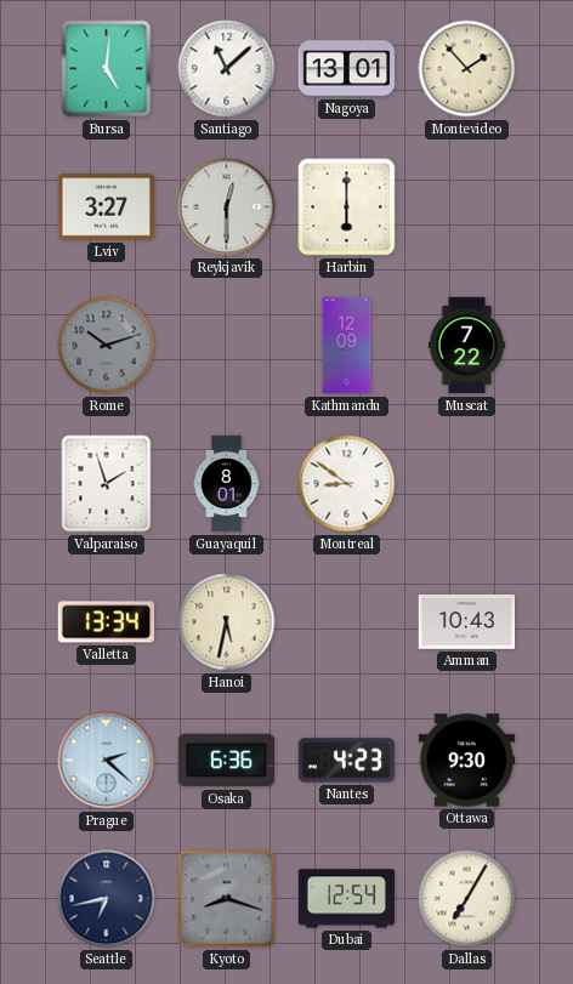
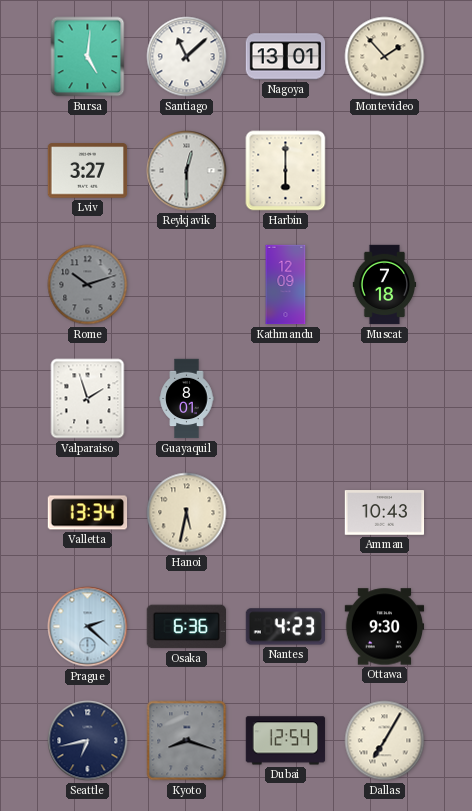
Muscat: 7:22 -> 7:18
Montreal: 8:51 -> none
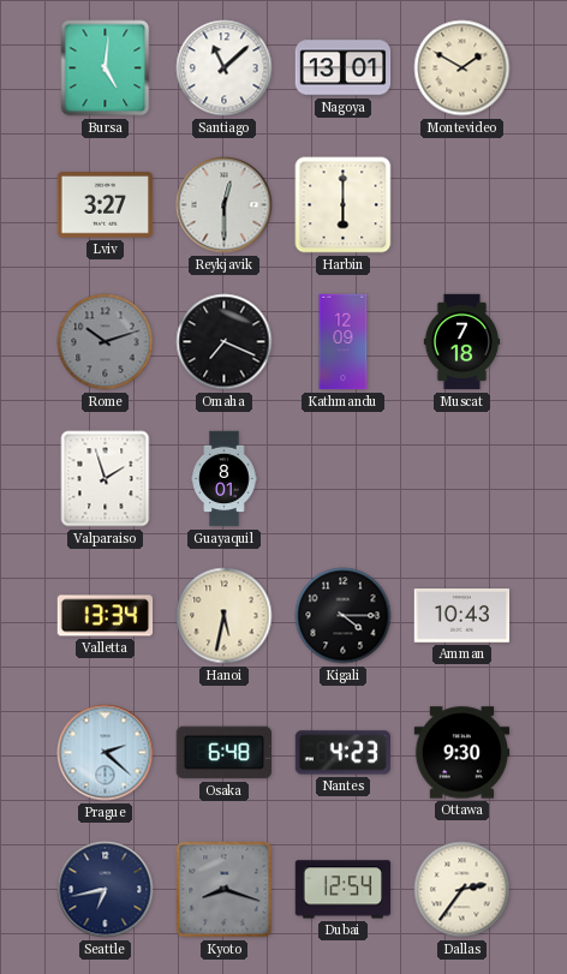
Montevideo: 1:53 -> 1:50
Omaha: none -> 7:19
Kigali: none -> 4:15
Osaka: 6:36 -> 6:48
Dallas: 7:05 -> 2:36
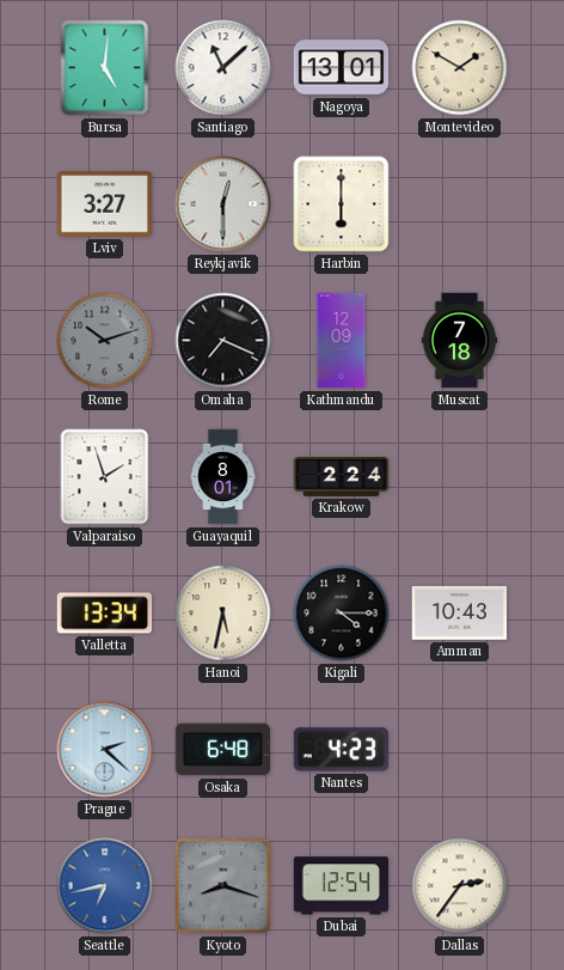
Krakow: none -> 2:24
Ottawa: 9:30 -> none
Seattle dial: navy -> blue
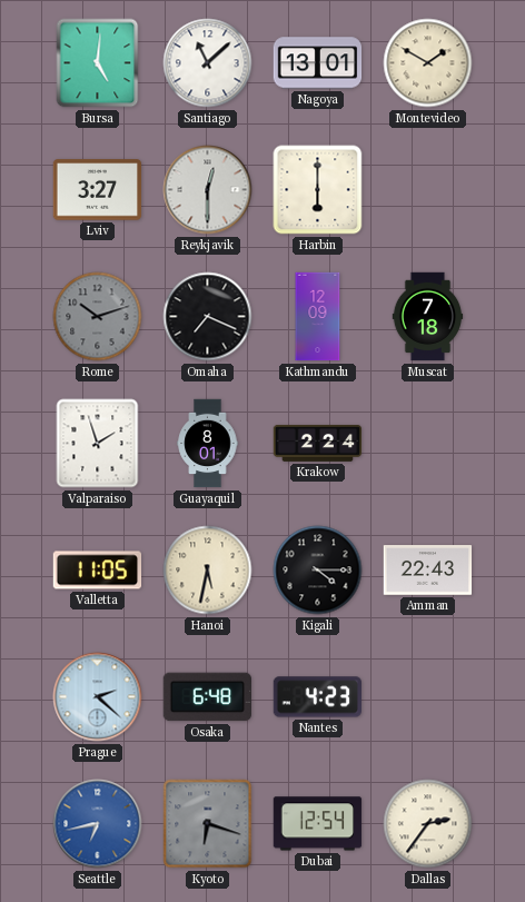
Valletta: 13:34 -> 11:05
Amman: 10:43 -> 22:43
Kyoto: 8:18 -> 6:18
